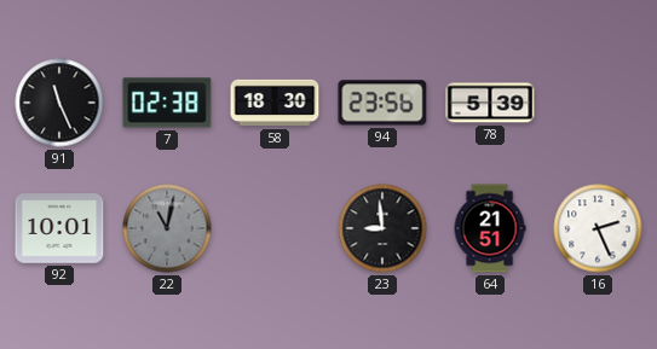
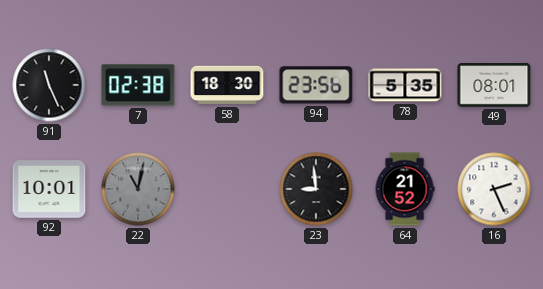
78: 5:39 -> 5:35
49: none -> 08:01
64: 21:51 -> 21:52
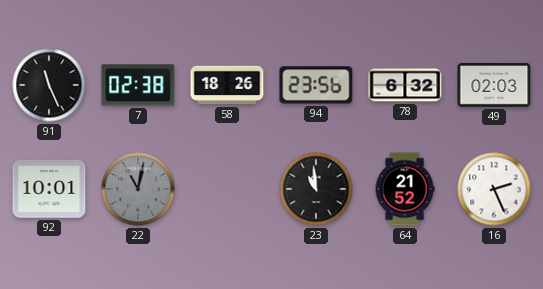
58: 18:30 -> 18:26
78: 5:35 -> 6:32
49: 08:01 -> 02:03
23: 8:59 -> 10:59
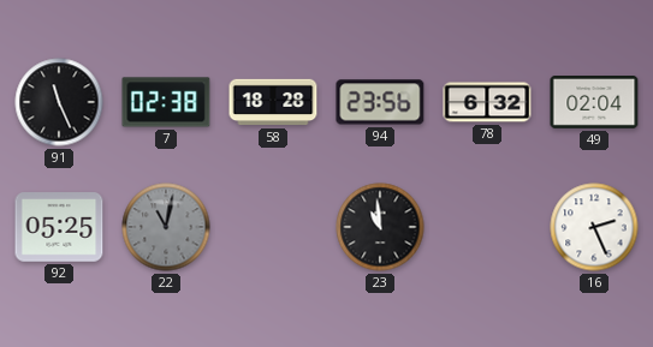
58: 18:26 -> 18:28
49: 02:03 -> 02:04
92: 10:01 -> 05:25
64: 21:52 -> none
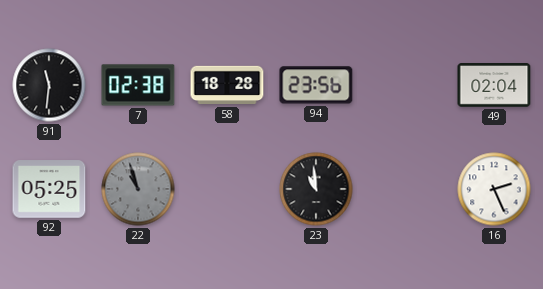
91: 11:26 -> 11:31
78: 6:32 -> none
22: 11:02 -> 10:57
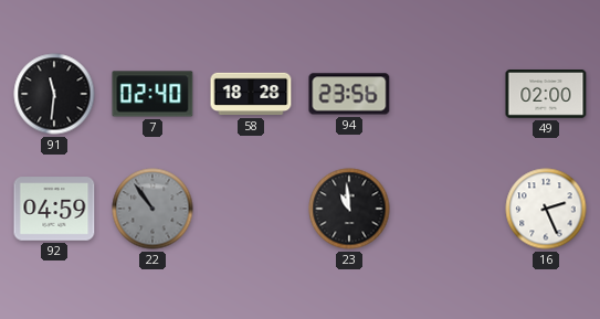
7: 02:38 -> 02:40
49: 02:04 -> 02:00
92: 05:25 -> 04:59
22: 10:57 -> 10:54
